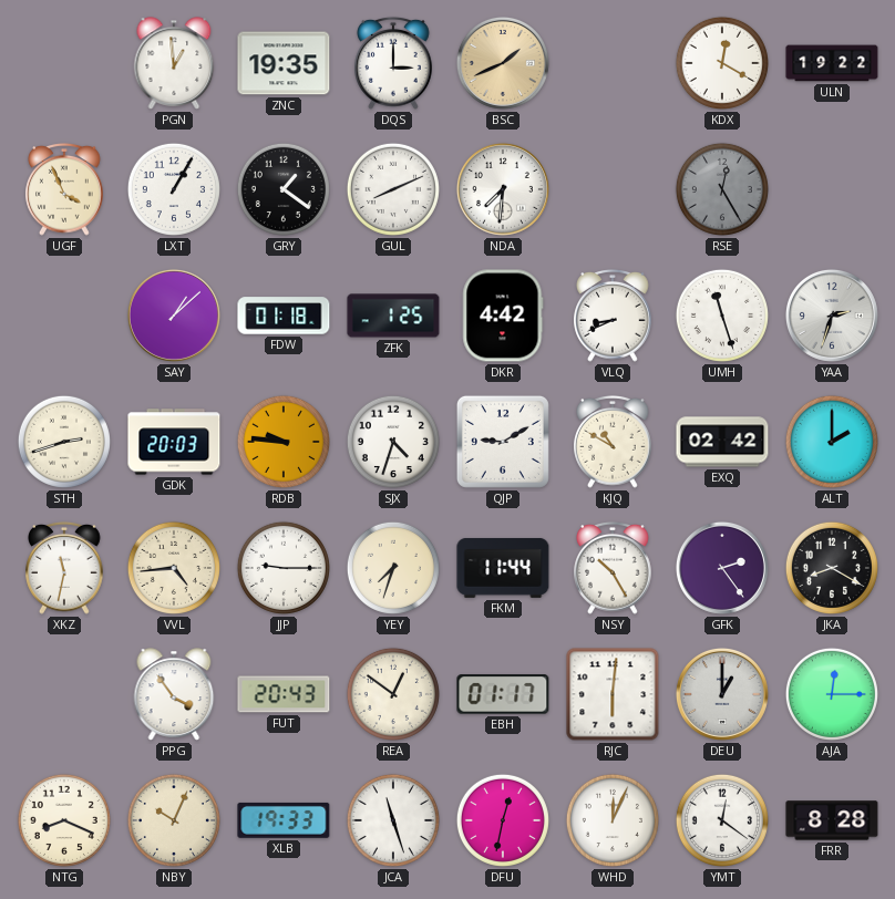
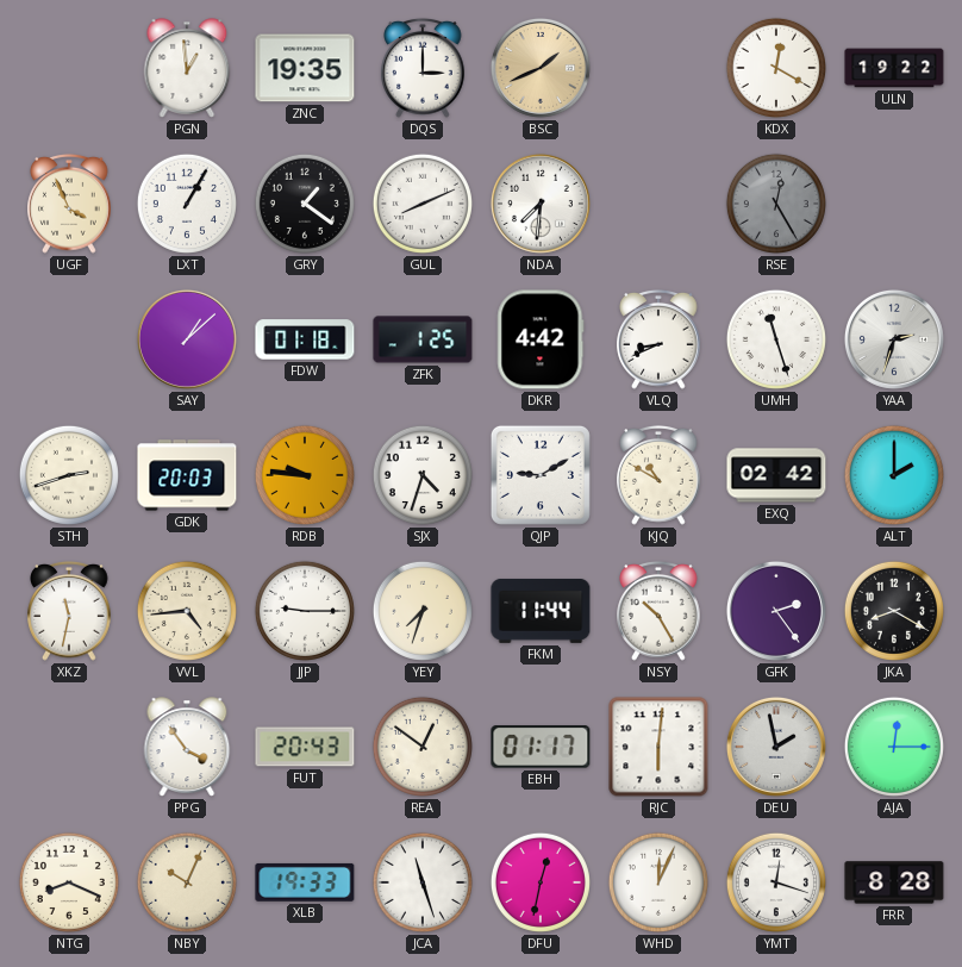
DEU: 1:00 -> 1:58
YMT: 12:21 -> 12:18
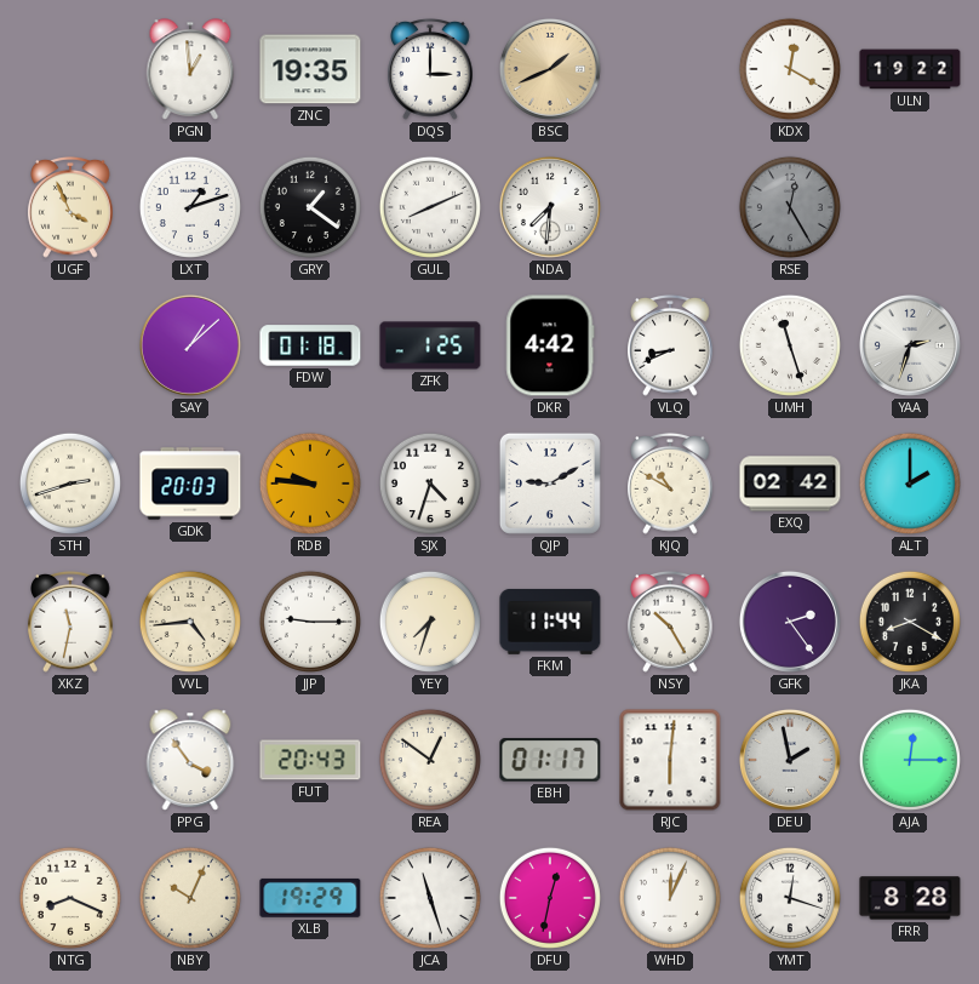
LXT: 1:05 -> 1:12
XLB: 19:33 -> 19:29
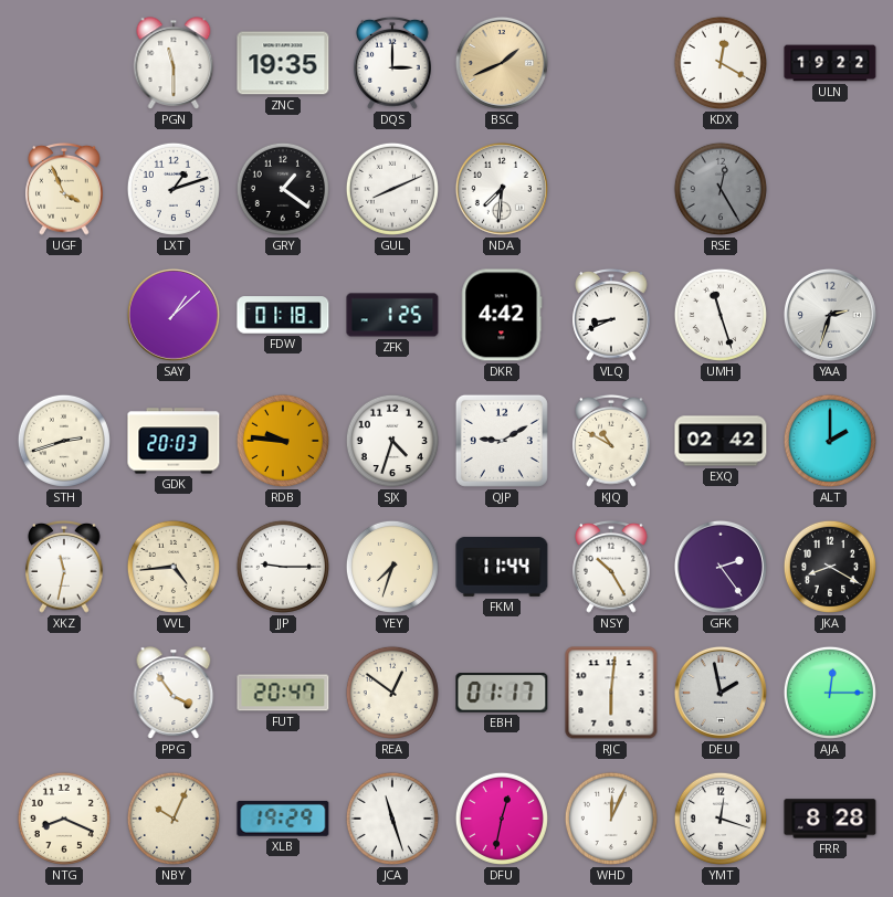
PGN: 12:59 -> 11:30
FUT: 20:43 -> 20:47
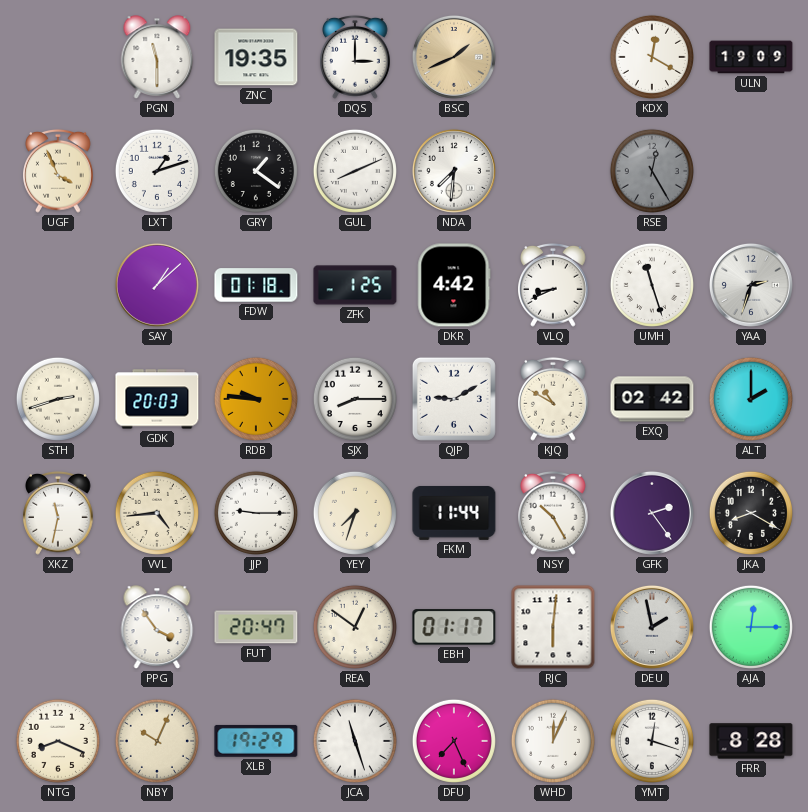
ULN: 19:22 -> 19:09
SJX: 4:33 -> 8:15
DFU: 12:32 -> 7:26
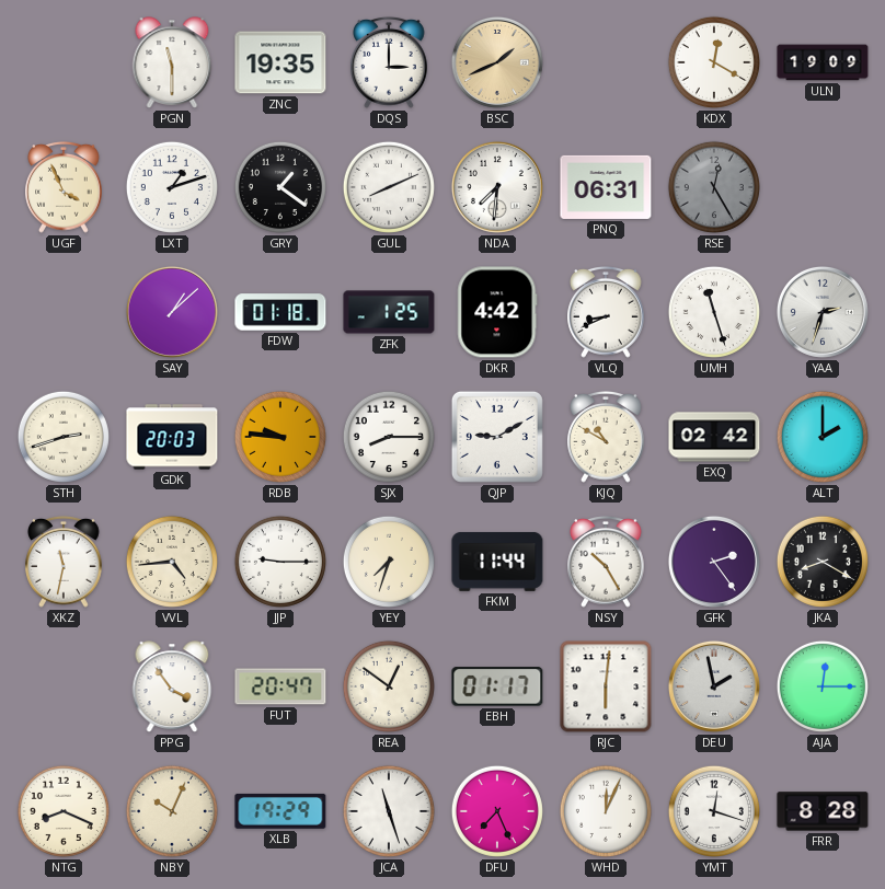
PNQ: none -> 06:31
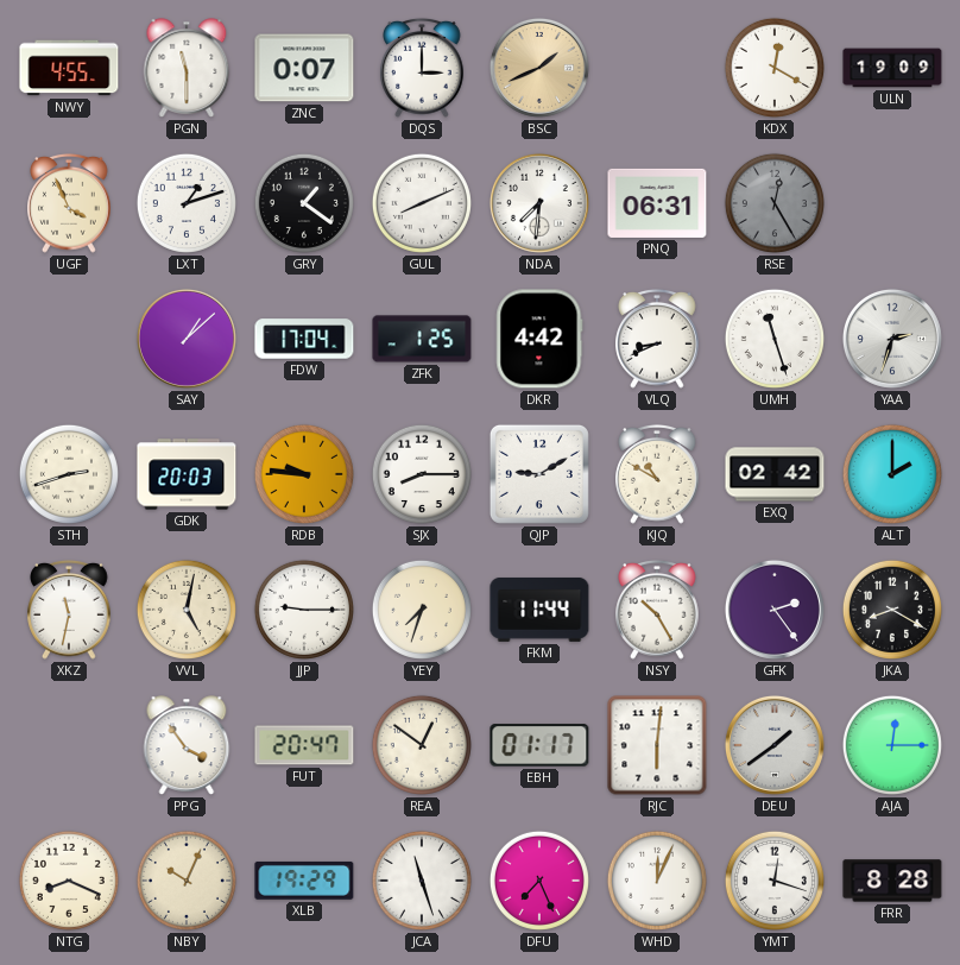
NWY: none -> 4:55
ZNC: 19:35 -> 0:07
FDW: 01:18 -> 17:04
VVL: 4:44 -> 5:02
DEU: 1:58 -> 1:39
